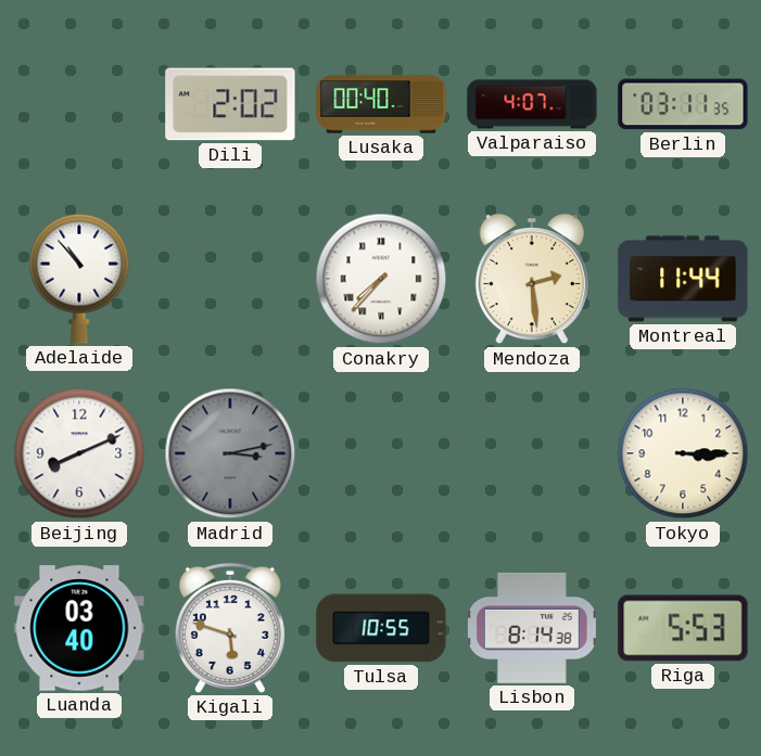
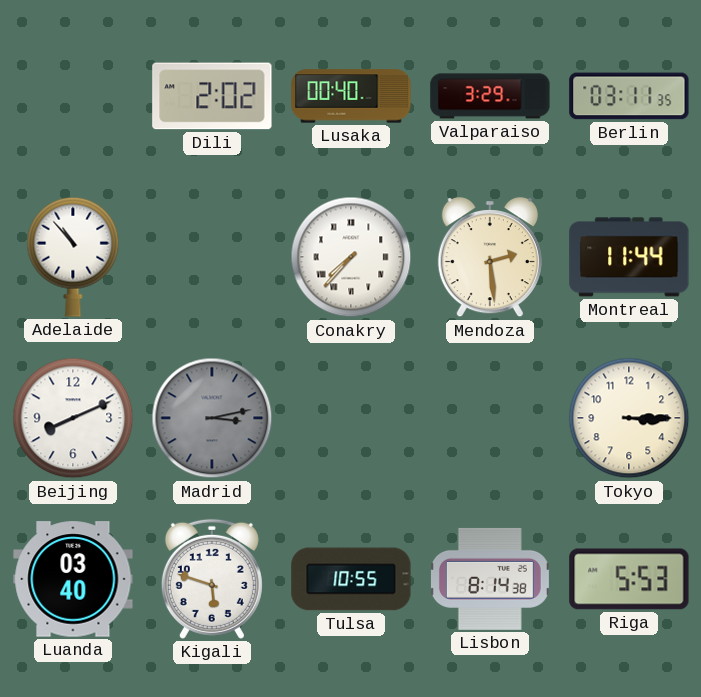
Valparaiso: 4:07 -> 3:29
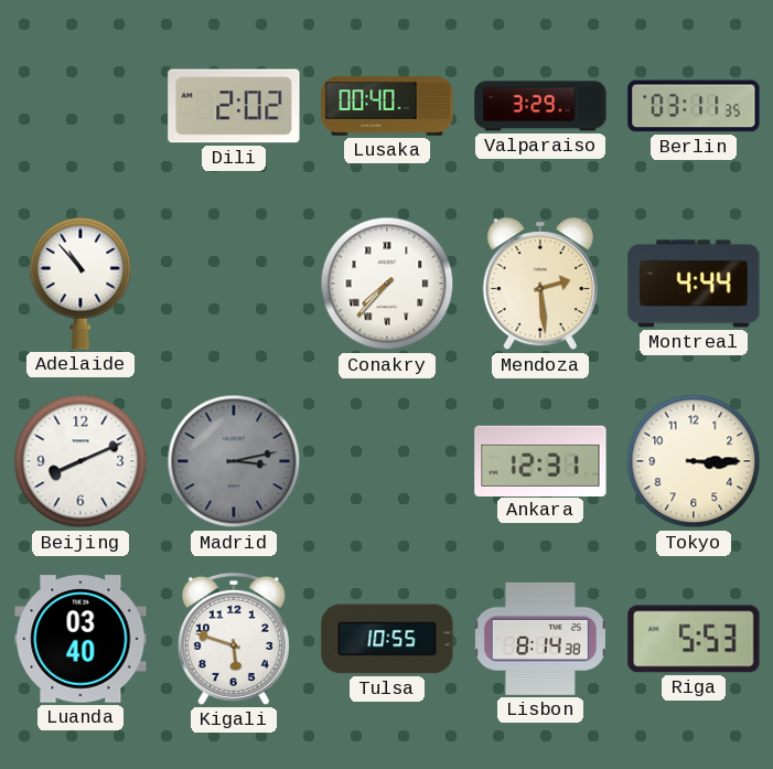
Montreal: 11:44 -> 4:44
Ankara: none -> 12:31
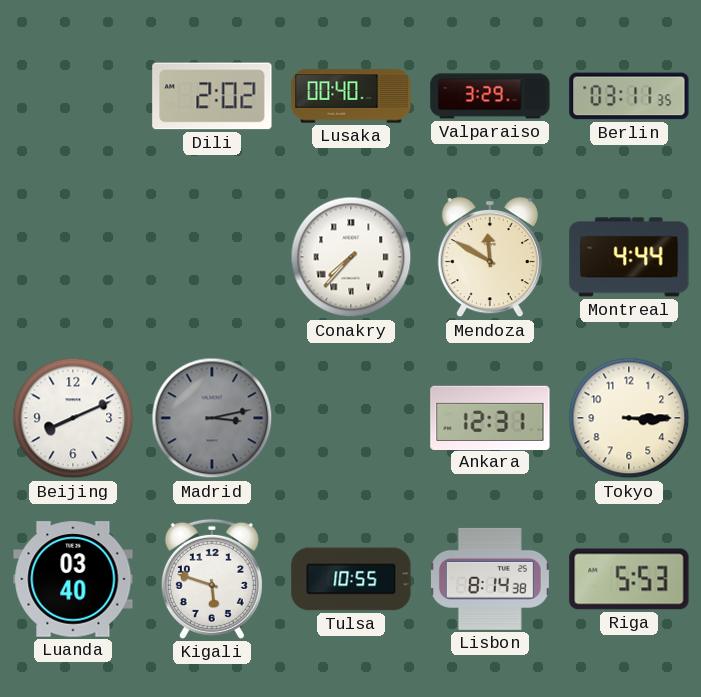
Adelaide: 10:53 -> none
Mendoza: 2:29 -> 11:50
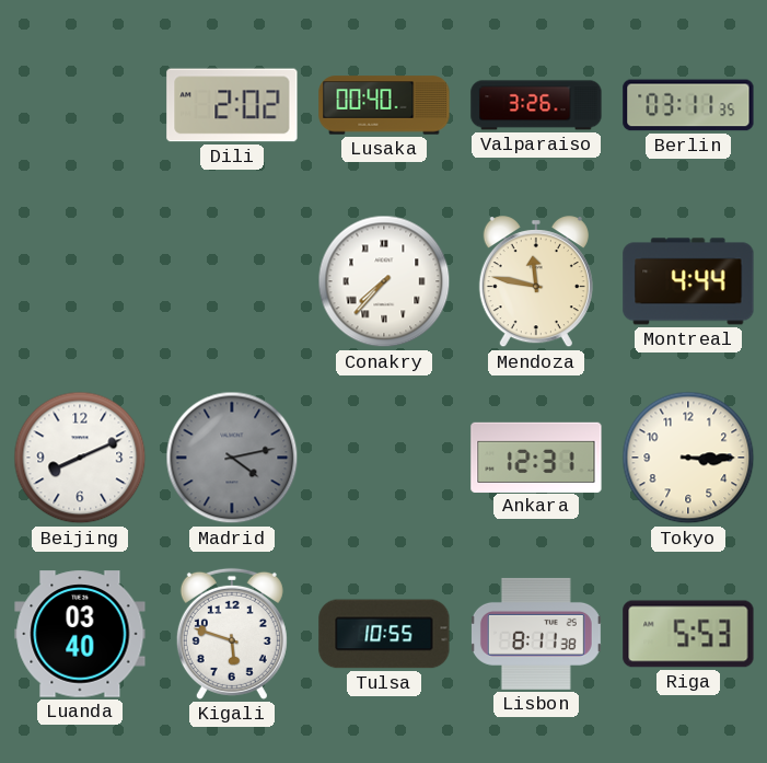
Valparaiso: 3:29 -> 3:26
Mendoza: 11:50 -> 11:47
Madrid: 3:13 -> 4:13
Lisbon: 8:14 -> 8:11
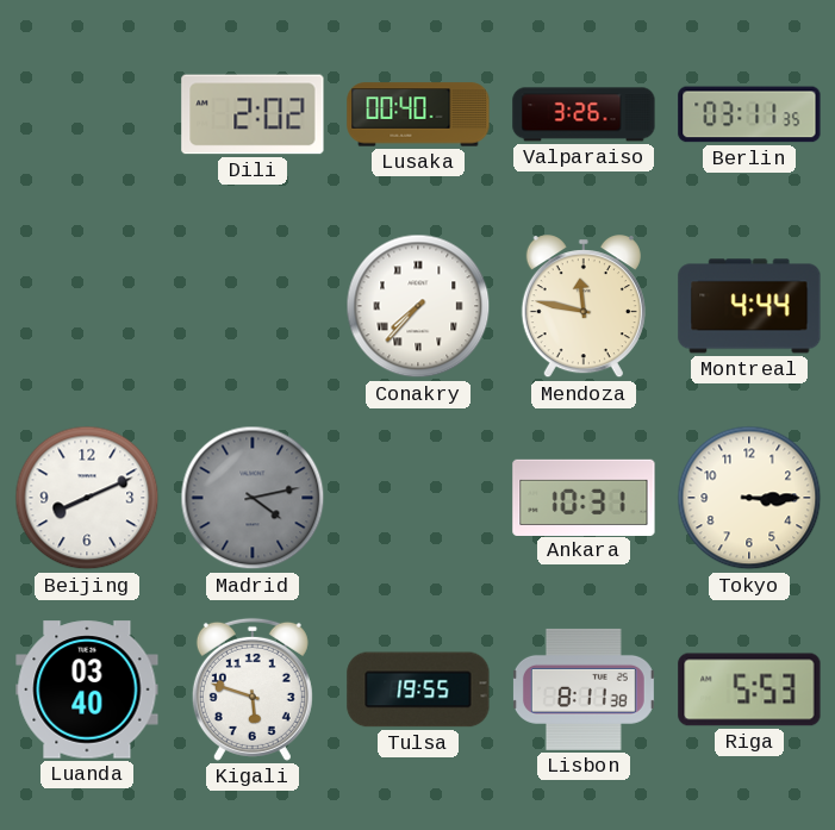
Ankara: 12:31 -> 10:31
Tulsa: 10:55 -> 19:55
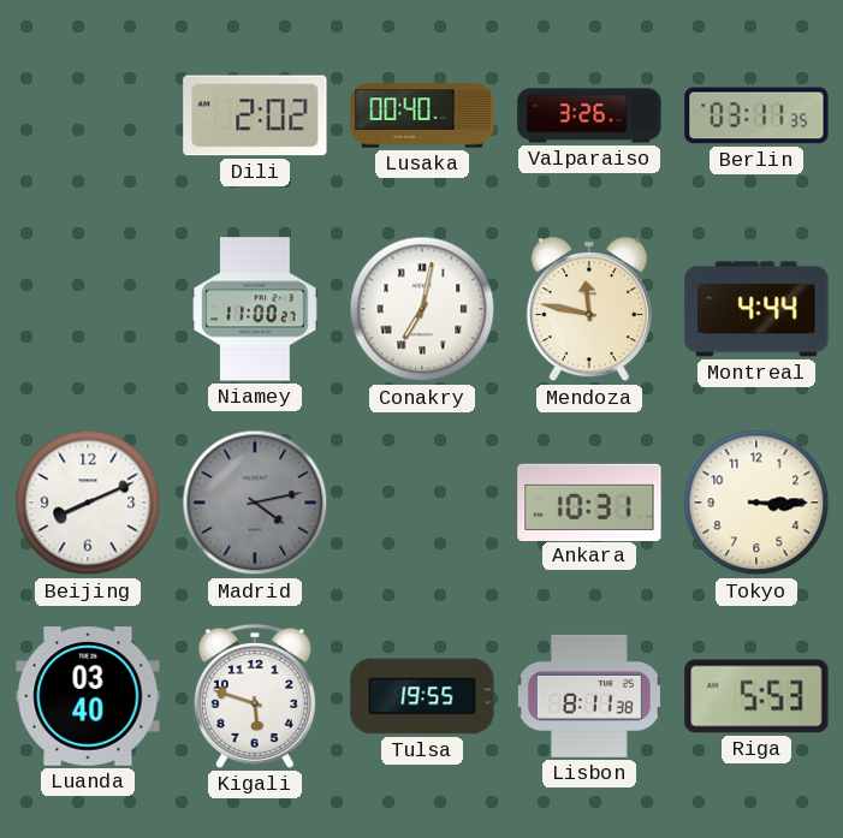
Niamey: none -> 11:00
Conakry: 7:37 -> 7:02
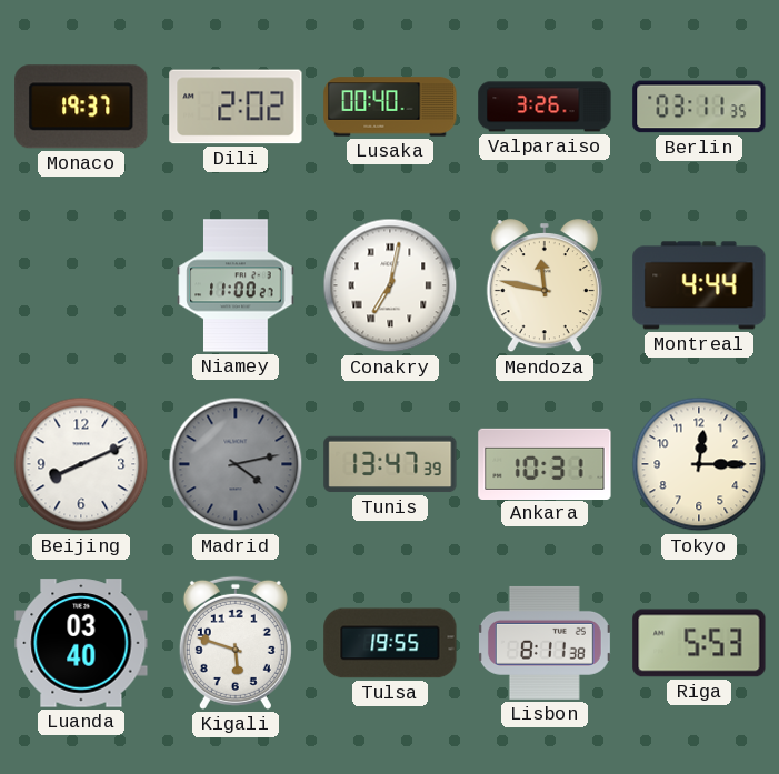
Monaco: none -> 19:37
Tunis: none -> 13:47
Tokyo: 3:15 -> 12:15
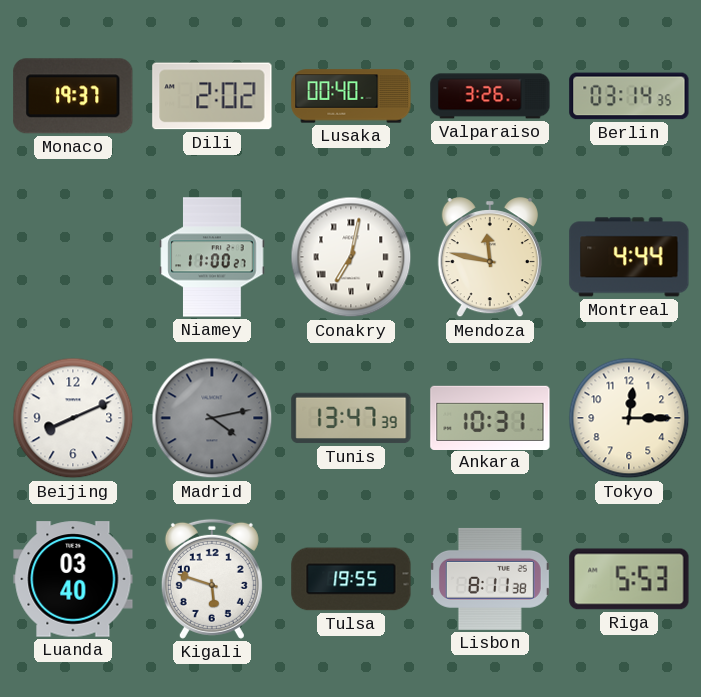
Berlin: 03:11 -> 03:14
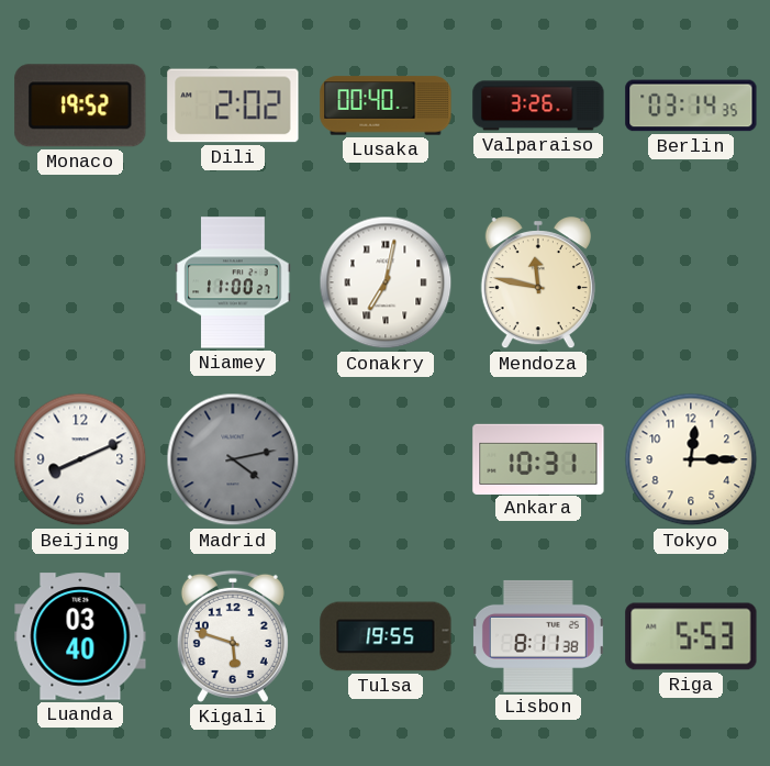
Monaco: 19:37 -> 19:52
Montreal: 4:44 -> none
Tunis: 13:47 -> none
